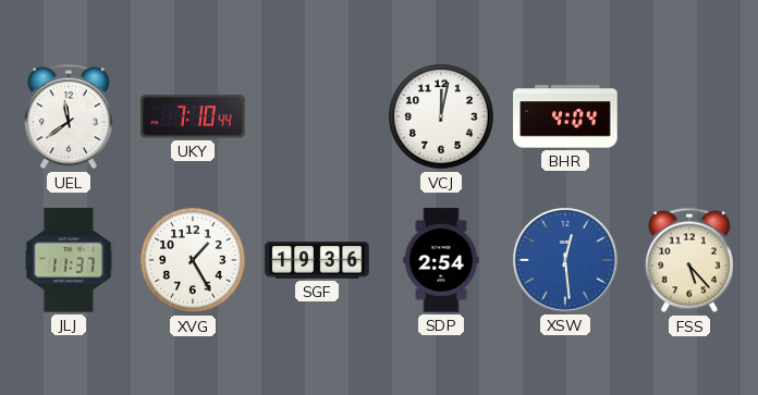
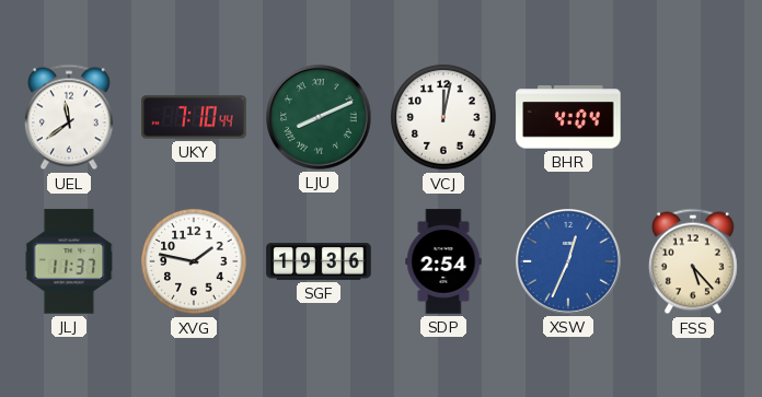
LJU: none -> 8:11
XVG: 1:25 -> 1:47
XSW: 12:29 -> 12:34
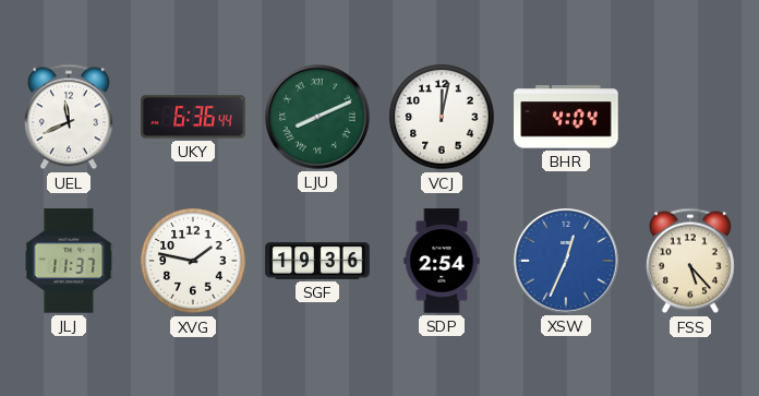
UEL: 11:39 -> 11:41
UKY: 7:10 -> 6:36
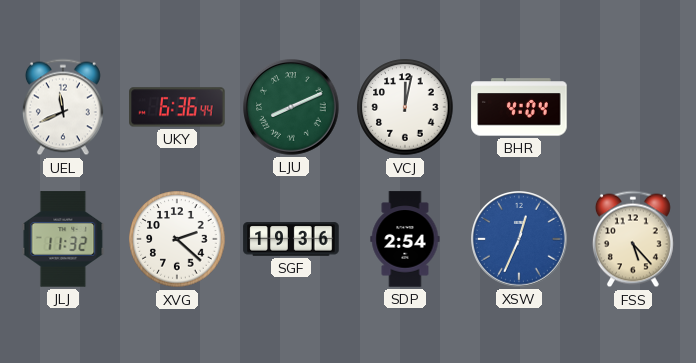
JLJ: 11:37 -> 11:32
XVG: 1:47 -> 2:22
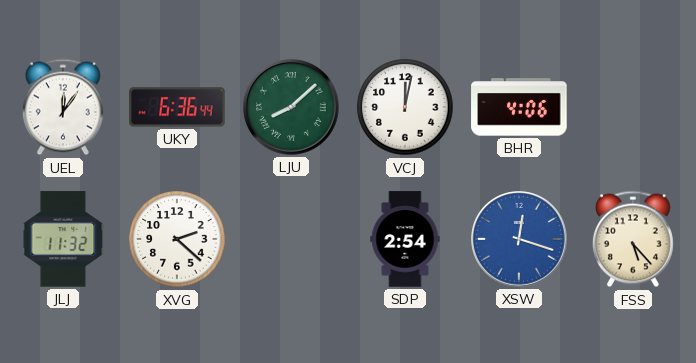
UEL: 11:41 -> 12:06
LJU: 8:11 -> 8:08
BHR: 4:04 -> 4:06
SGF: 19:36 -> none
XSW: 12:34 -> 12:18
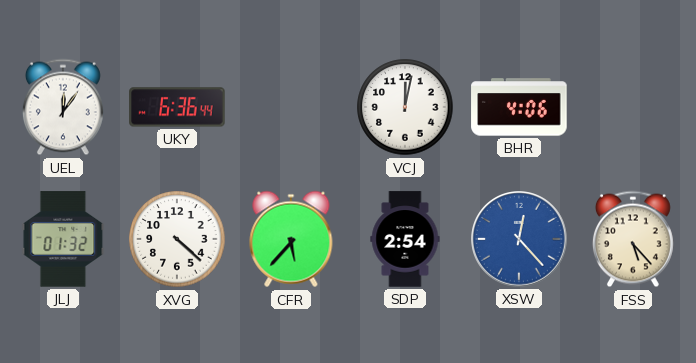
LJU: 8:08 -> none
JLJ: 11:32 -> 01:32
XVG: 2:22 -> 4:22
CFR: none -> 5:37
XSW: 12:18 -> 12:23
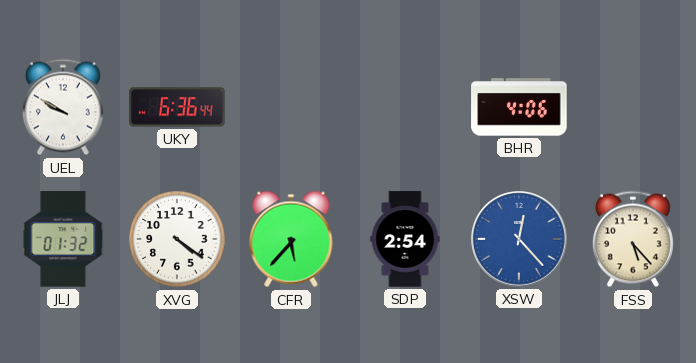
UEL: 12:06 -> 9:50
VCJ: 12:02 -> none
XVG: 4:22 -> 4:21
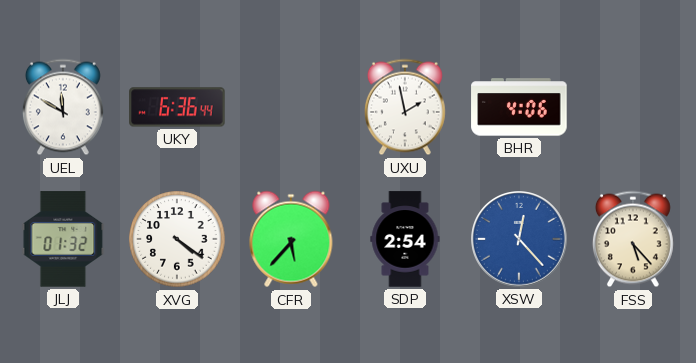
UEL: 9:50 -> 11:50
UXU: none -> 1:58
